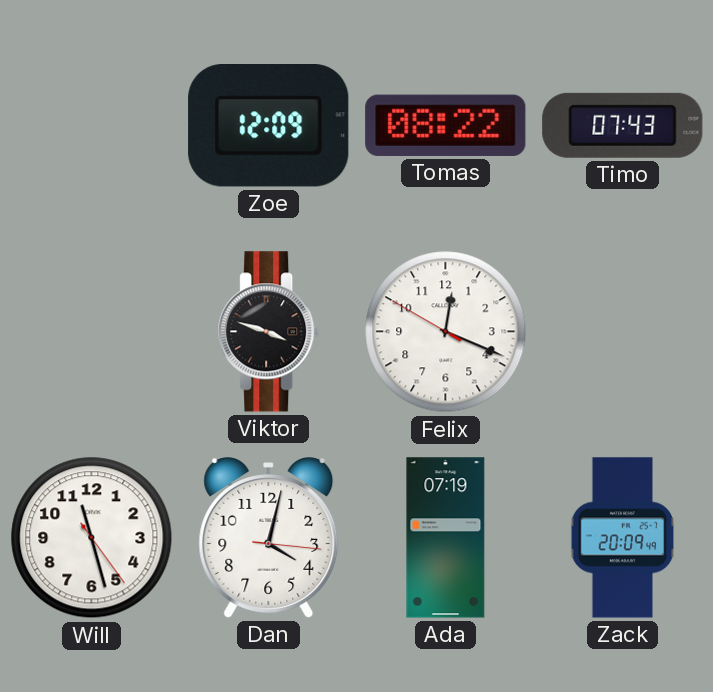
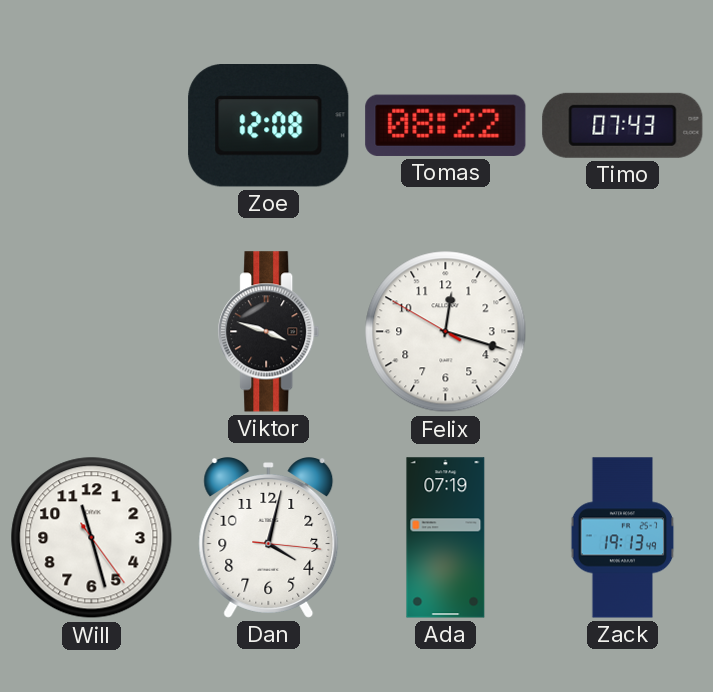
Zoe: 12:09 -> 12:08
Felix: 12:18 -> 12:17
Zack: 20:09 -> 19:13
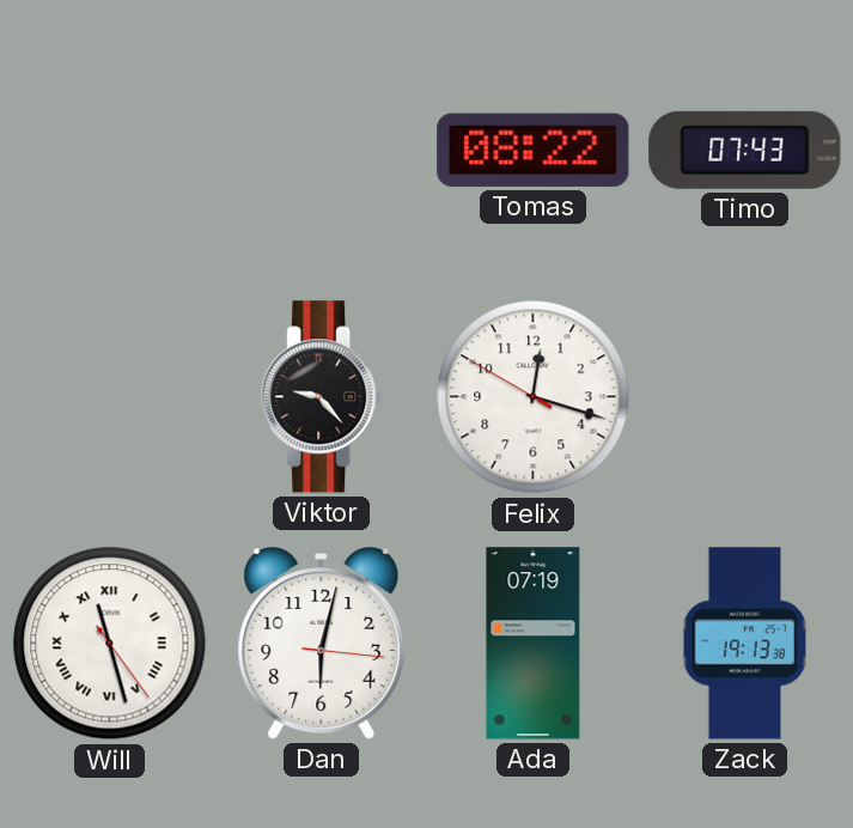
Zoe: 12:08 -> none
Viktor: 3:48 -> 9:23
Will numerals: Arabic -> Roman
Dan: 4:02 -> 6:02
Zack: 19:13:49 -> 19:13:38
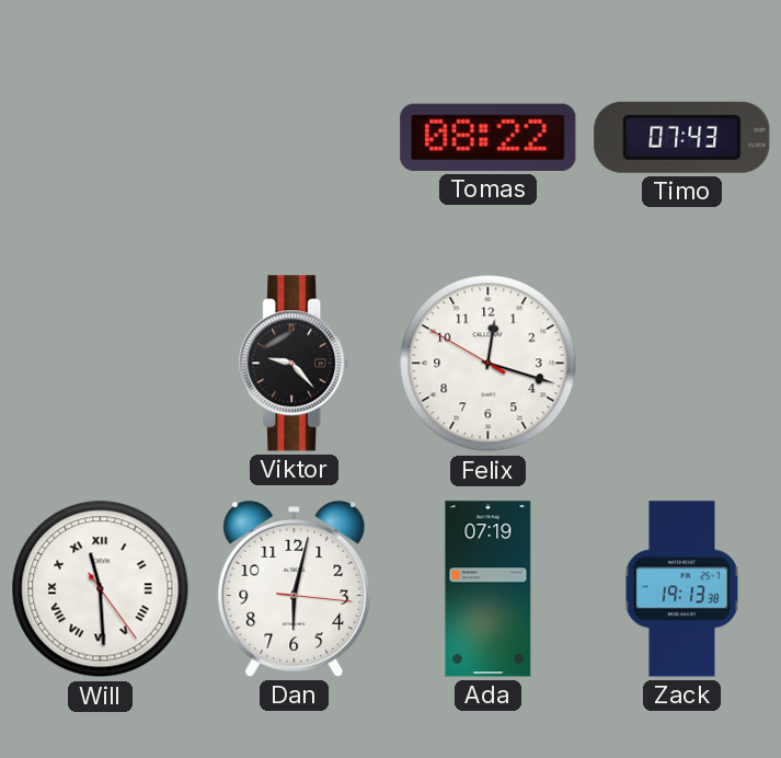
Will: 11:27 -> 11:29
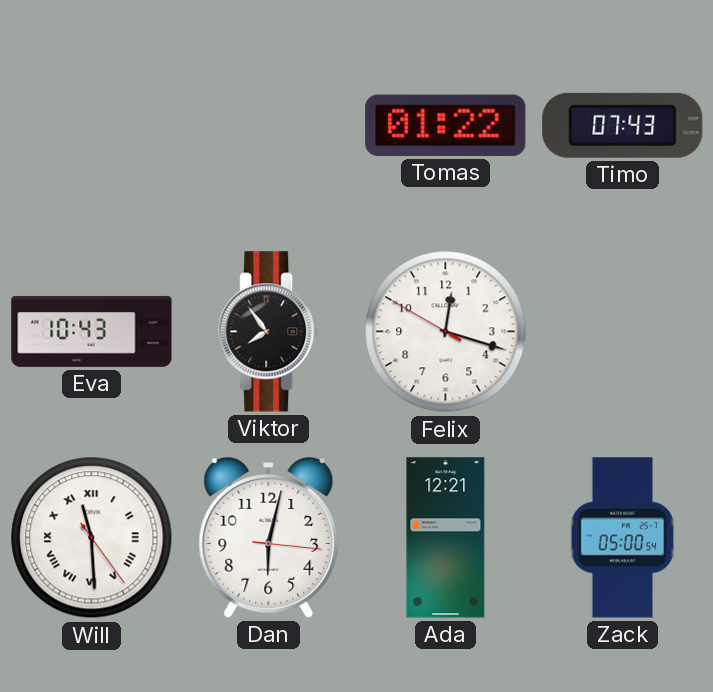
Tomas: 08:22 -> 01:22
Eva: none -> 10:43
Viktor: 9:23 -> 7:54
Ada: 07:19 -> 12:21
Zack: 19:13 -> 05:00
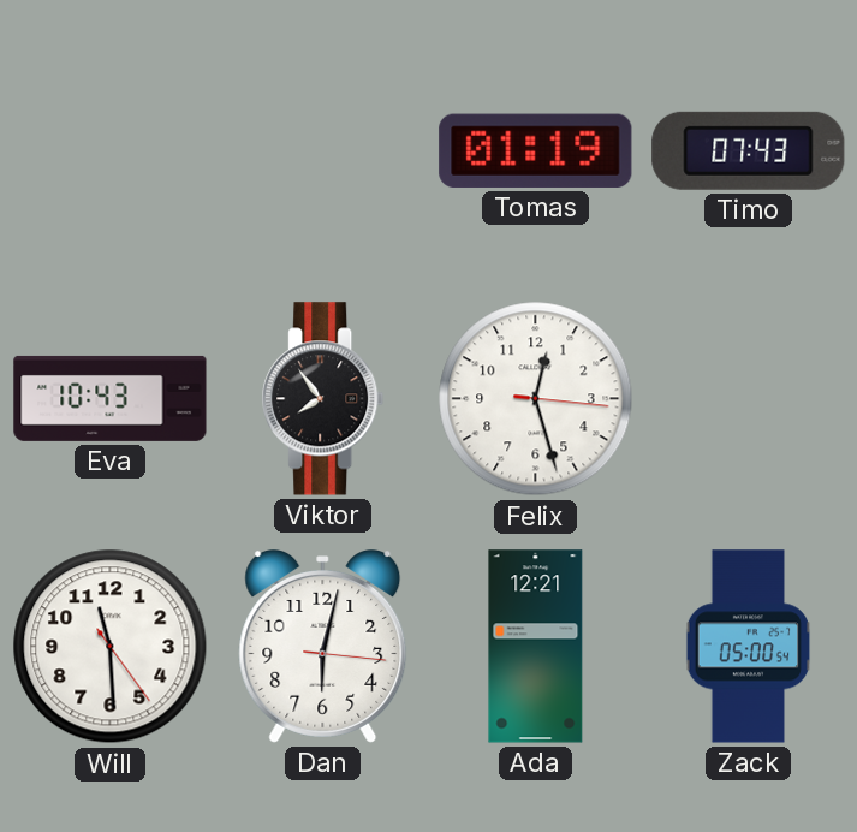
Tomas: 01:22 -> 01:19
Felix: 12:17 -> 12:27
Will numerals: Roman -> Arabic
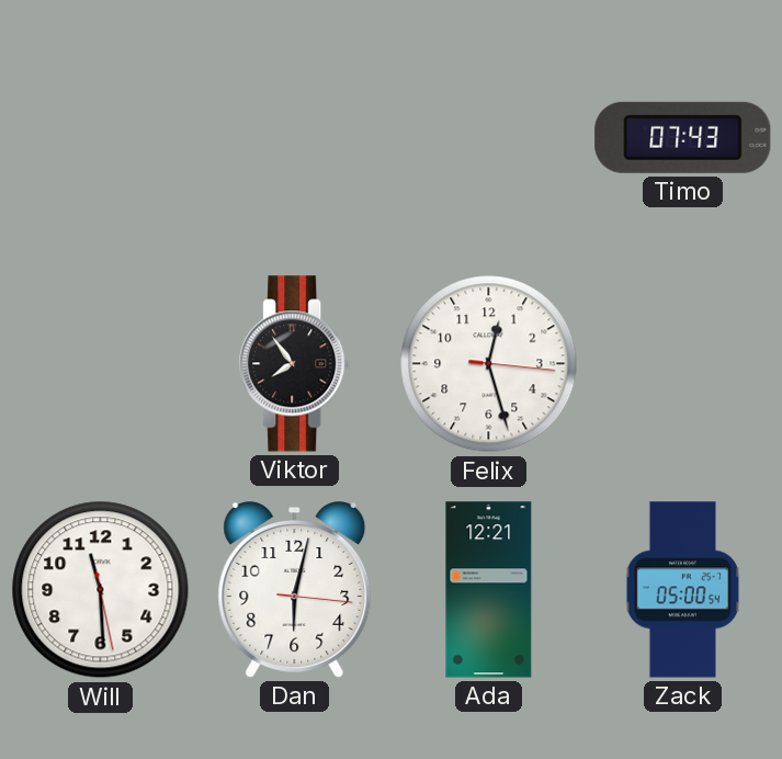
Tomas: 01:19 -> none
Eva: 10:43 -> none
Will: 11:29:24 -> 11:29:28
